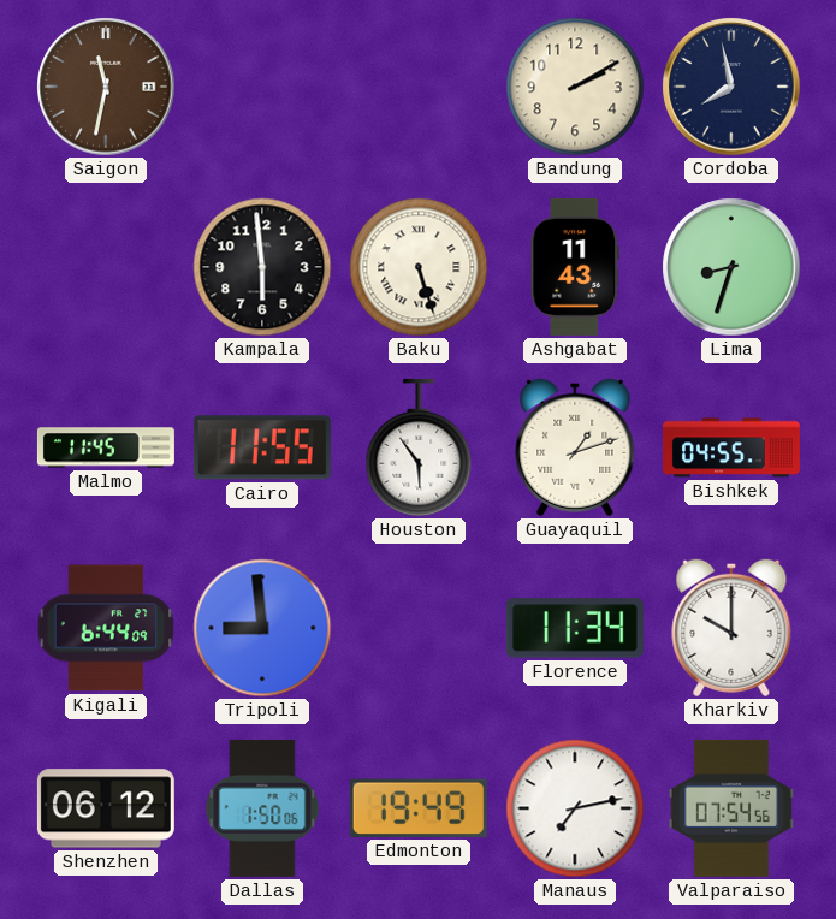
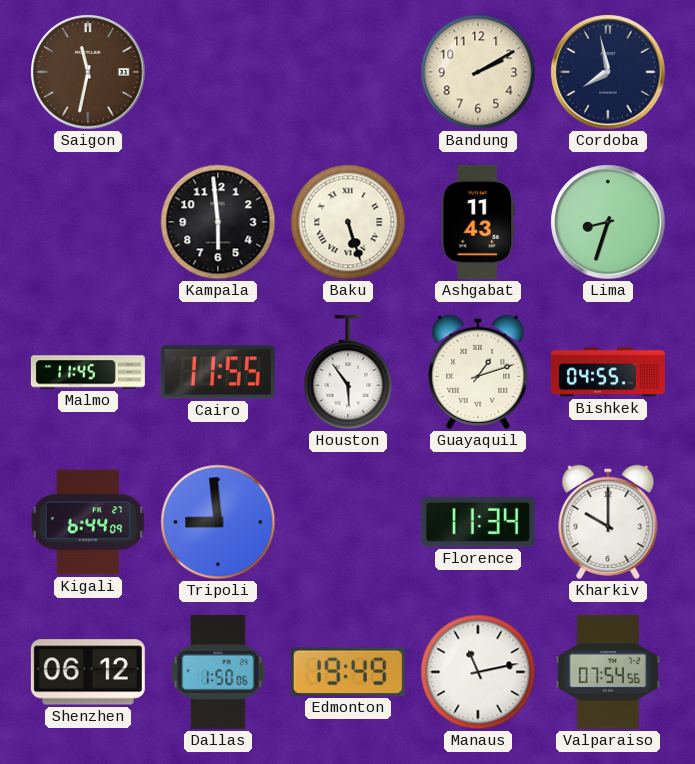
Manaus: 7:13 -> 11:13
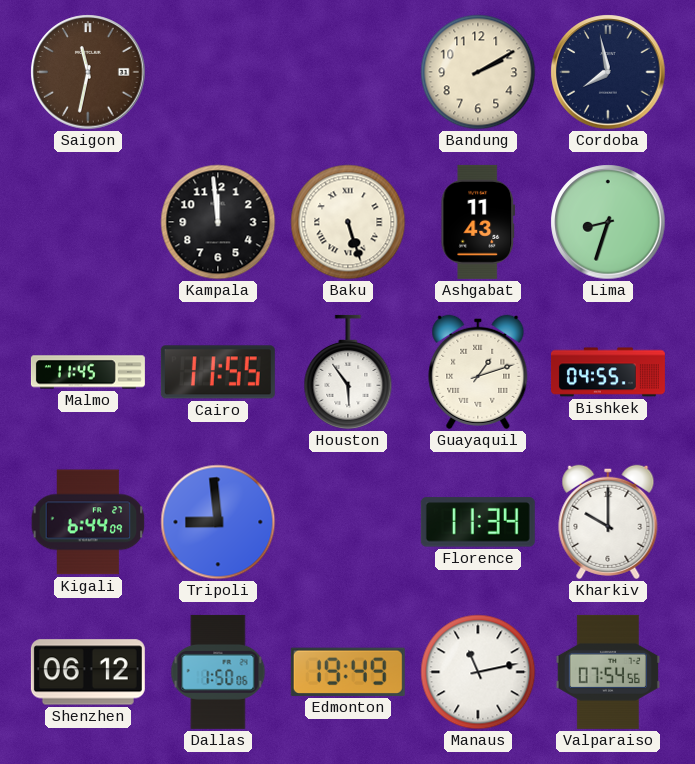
Kampala: 5:59 -> 11:59
